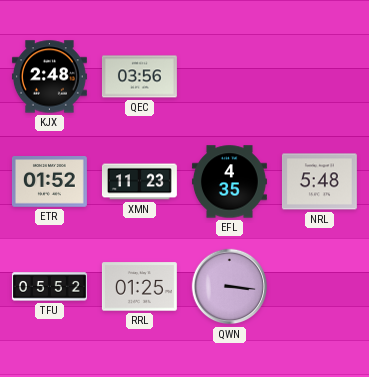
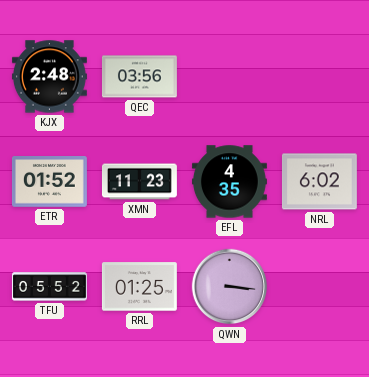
NRL: 5:48 -> 6:02
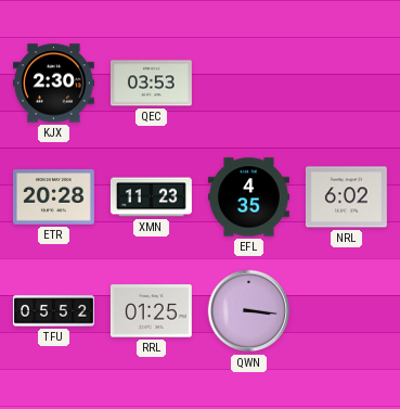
KJX: 2:48 -> 2:30
QEC: 03:56 -> 03:53
ETR: 01:52 -> 20:28
